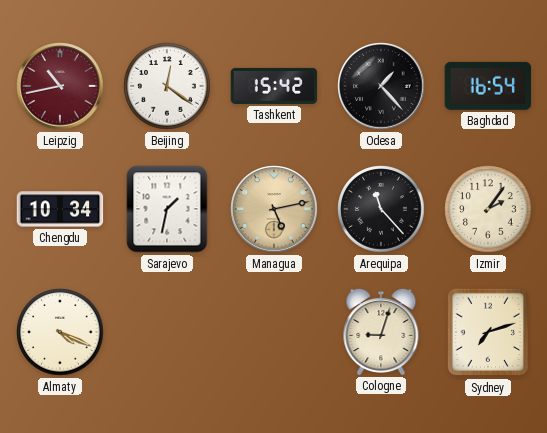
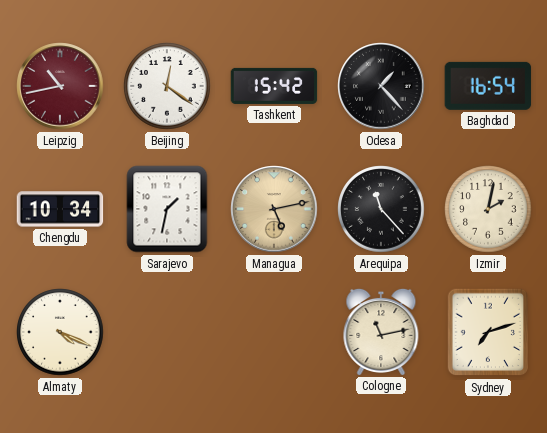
Izmir: 2:06 -> 2:02
Cologne: 9:03 -> 11:13
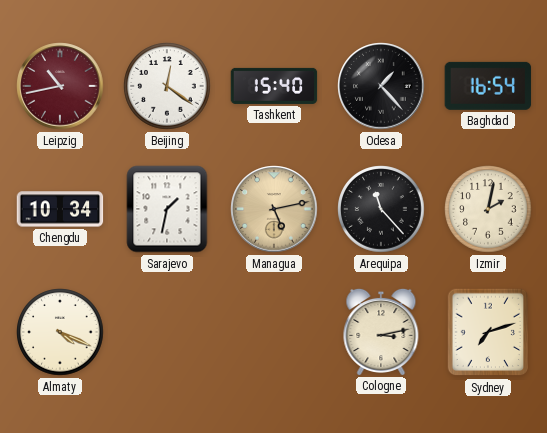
Tashkent: 15:42 -> 15:40
Cologne: 11:13 -> 3:13
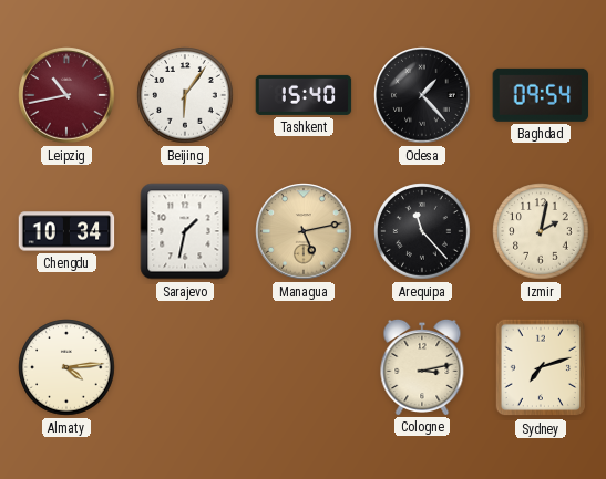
Beijing: 12:21 -> 6:06
Baghdad: 16:54 -> 09:54
Almaty: 4:19 -> 4:14
